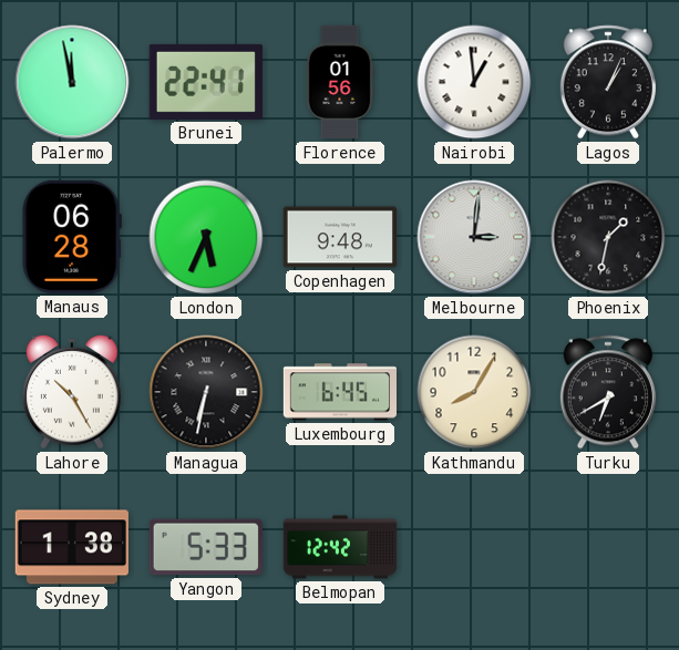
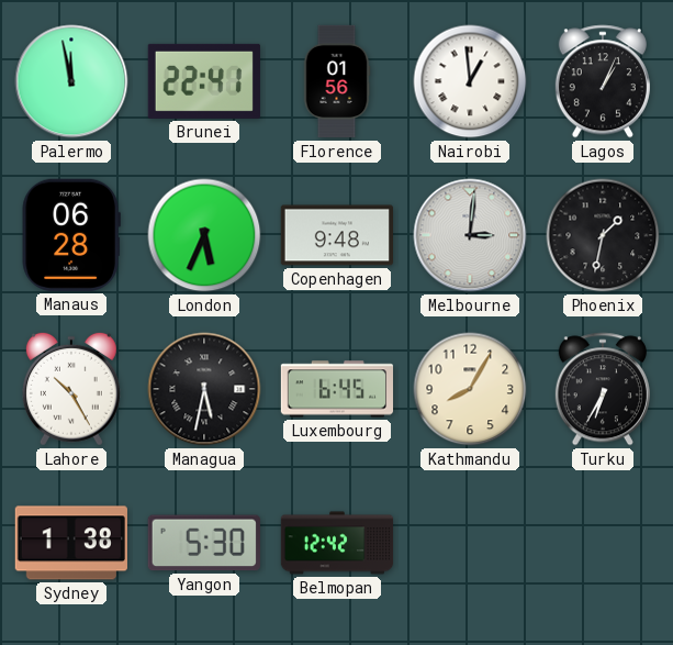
Managua: 6:32 -> 5:32
Turku: 6:40 -> 6:35
Yangon: 5:33 -> 5:30
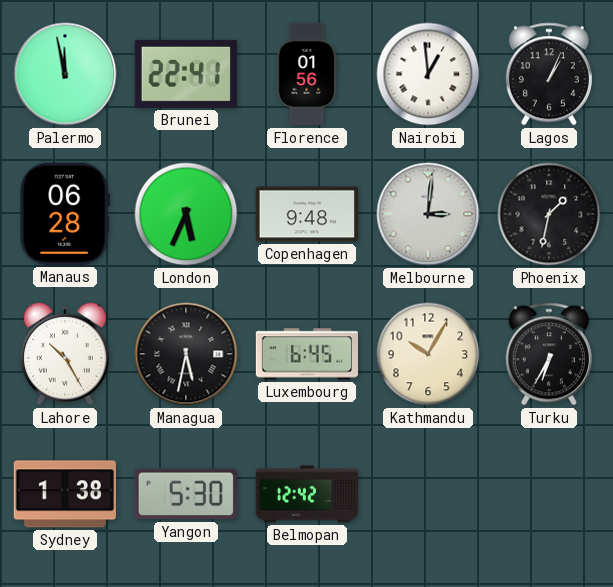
Kathmandu: 8:05 -> 10:05
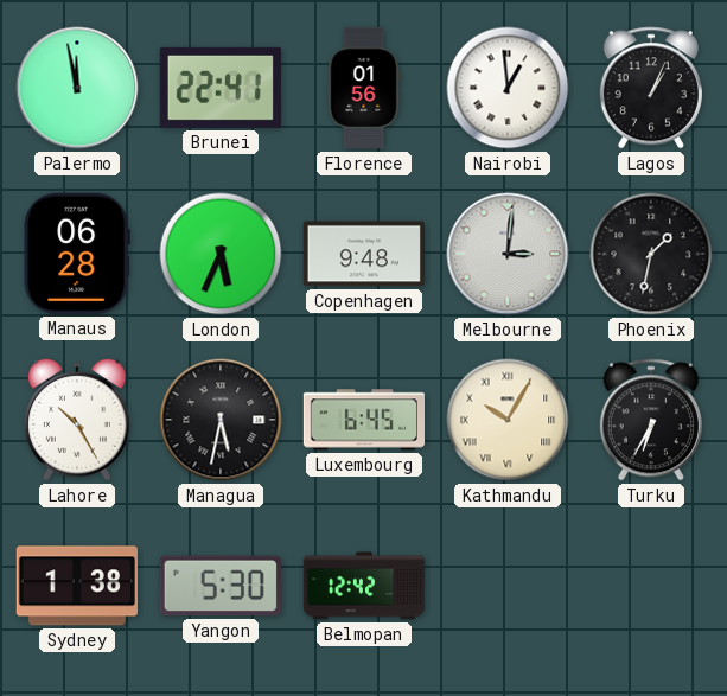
Kathmandu numerals: Arabic -> Roman
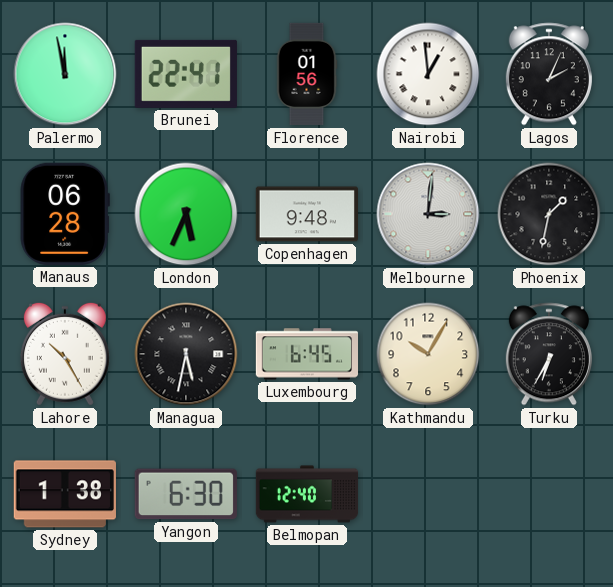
Lagos: 1:04 -> 2:04
Kathmandu numerals: Roman -> Arabic
Yangon: 5:30 -> 6:30
Belmopan: 12:42 -> 12:40
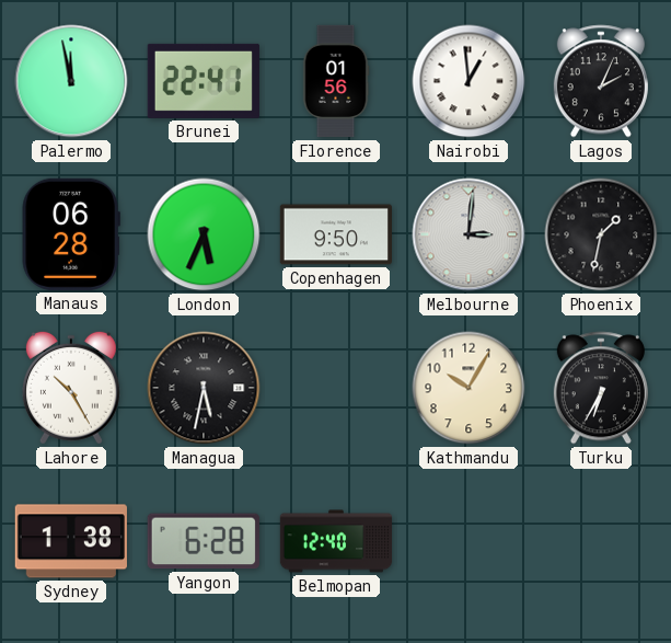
Copenhagen: 9:48 -> 9:50
Luxembourg: 6:45 -> none
Yangon: 6:30 -> 6:28
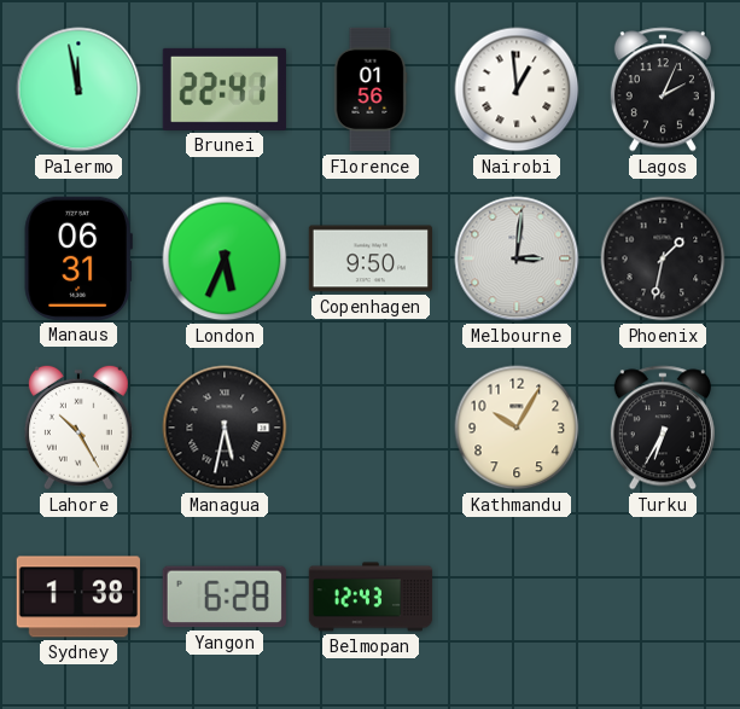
Manaus: 06:28 -> 06:31
Belmopan: 12:40 -> 12:43
